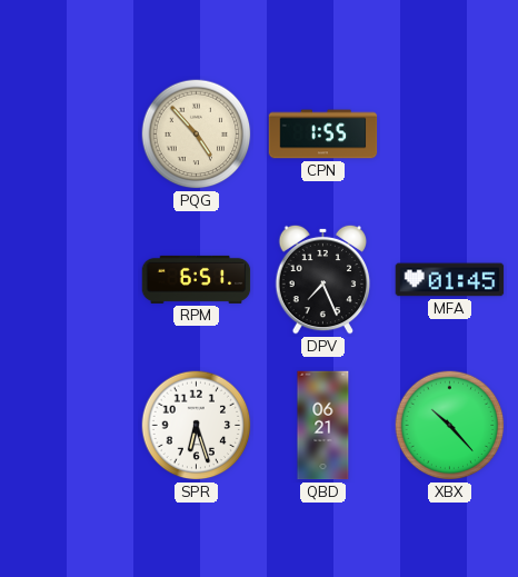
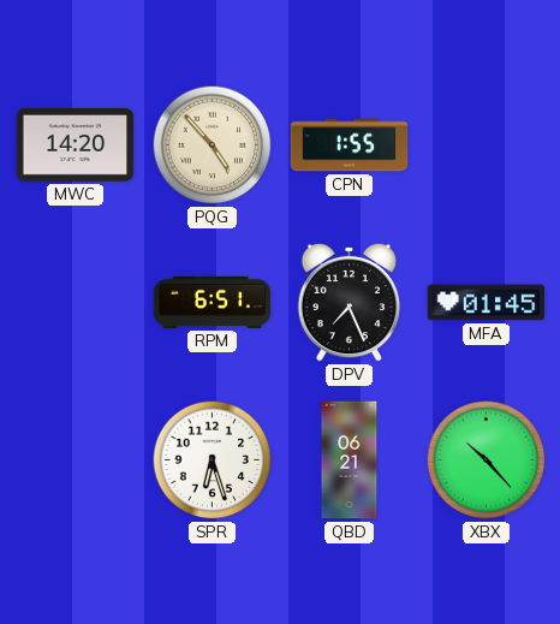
MWC: none -> 14:20
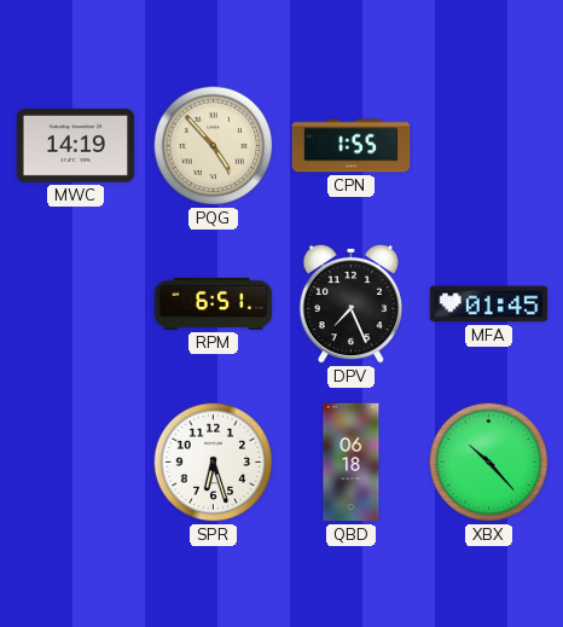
MWC: 14:20 -> 14:19
QBD: 06:21 -> 06:18
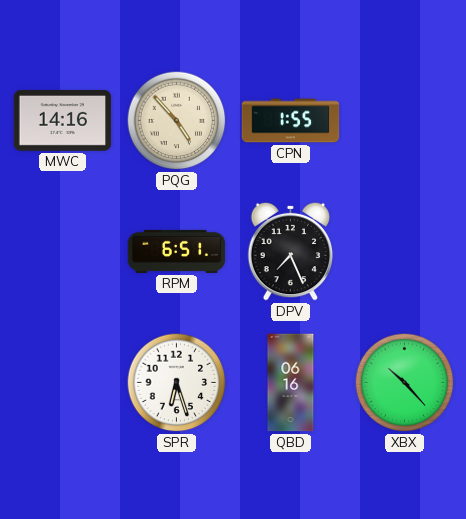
MWC: 14:19 -> 14:16
MFA: 01:45 -> none
QBD: 06:18 -> 06:16
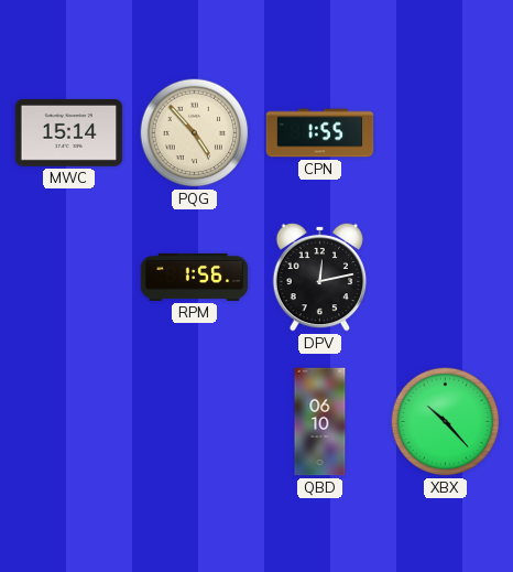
MWC: 14:16 -> 15:14
RPM: 6:51 -> 1:56
DPV: 7:26 -> 12:13
SPR: 6:27 -> none
QBD: 06:16 -> 06:10
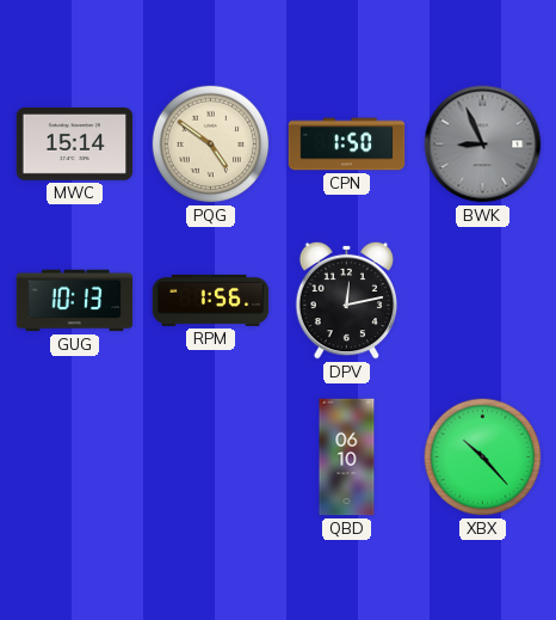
PQG: 4:53 -> 4:51
CPN: 1:55 -> 1:50
BWK: none -> 8:56
GUG: none -> 10:13
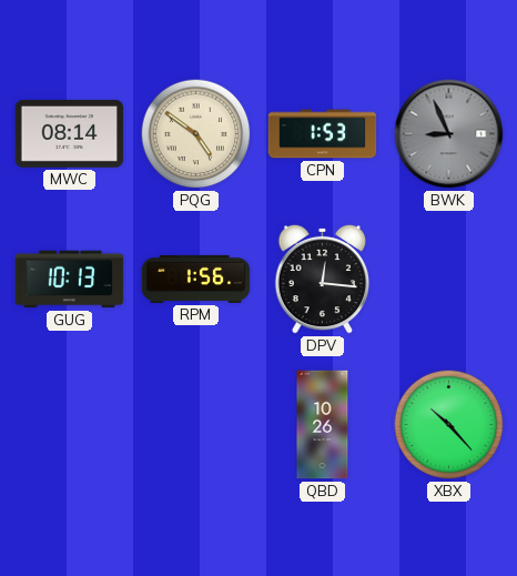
MWC: 15:14 -> 08:14
CPN: 1:50 -> 1:53
DPV: 12:13 -> 12:16
QBD: 06:10 -> 10:26
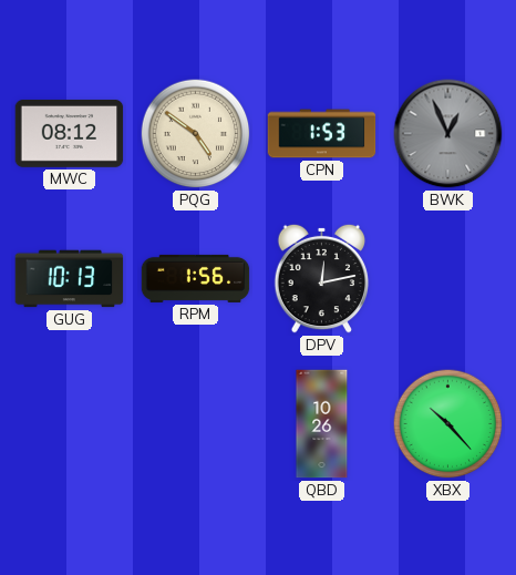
MWC: 08:14 -> 08:12
BWK: 8:56 -> 12:56
DPV: 12:16 -> 12:13
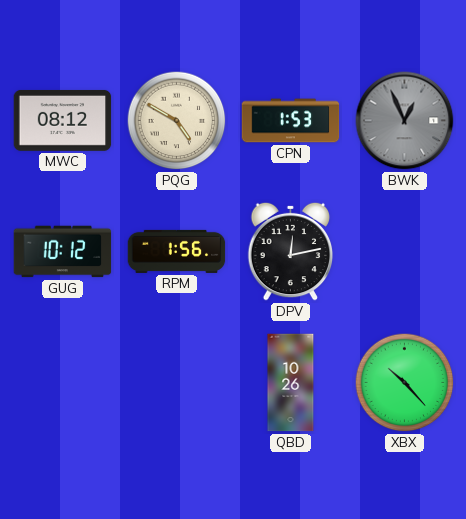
PQG: 4:51 -> 4:50
GUG: 10:13 -> 10:12
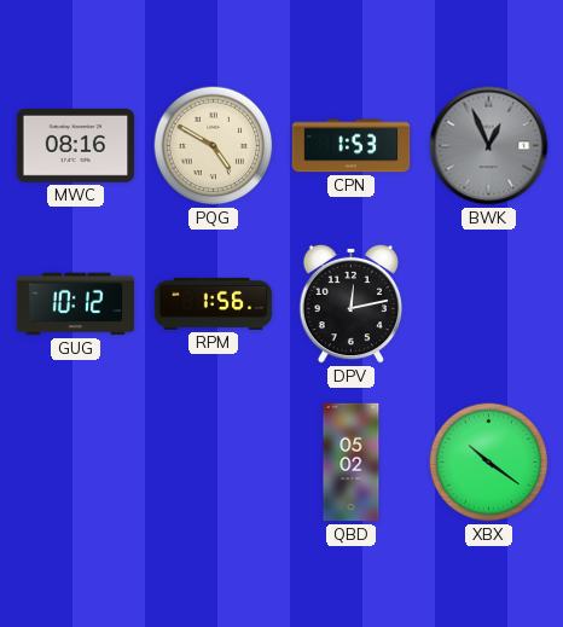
MWC: 08:12 -> 08:16
QBD: 10:26 -> 05:02
XBX: 10:23 -> 10:21
